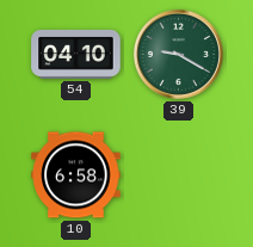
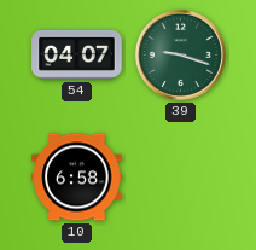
54: 04:10 -> 04:07
39: 9:20 -> 9:18
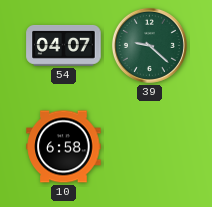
39: 9:18 -> 9:22
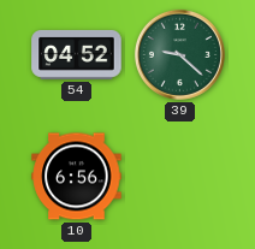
54: 04:07 -> 04:52
10: 6:58 -> 6:56
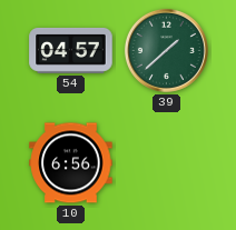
54: 04:52 -> 04:57
39: 9:22 -> 1:38
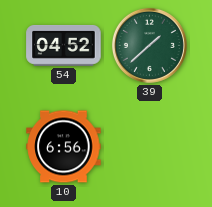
54: 04:57 -> 04:52
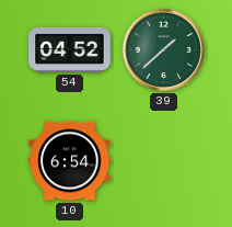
10: 6:56 -> 6:54
